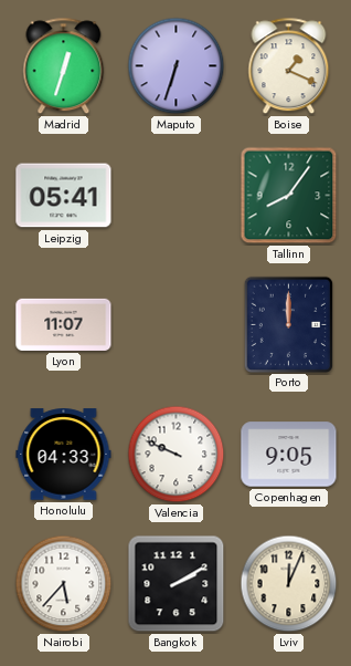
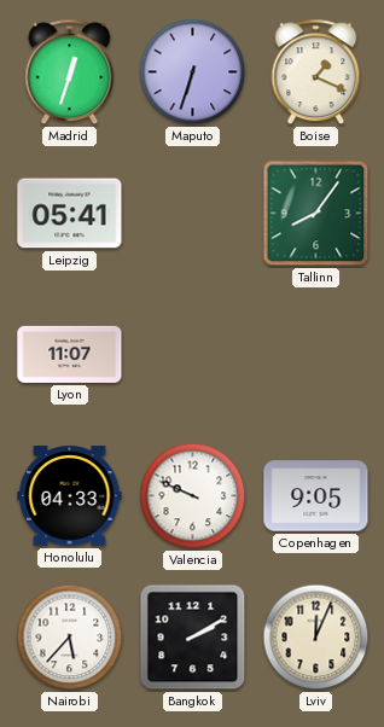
Porto: 12:00 -> none
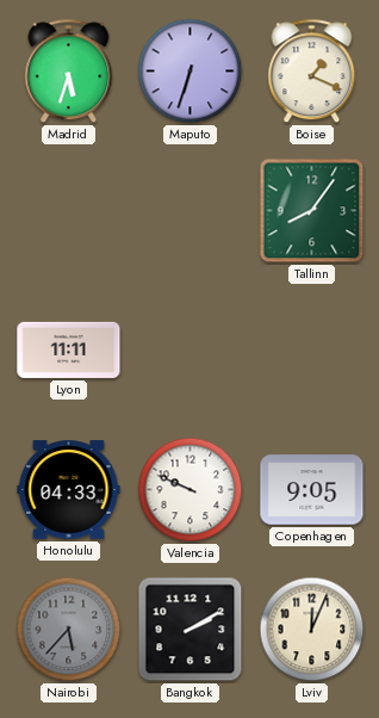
Madrid: 12:33 -> 5:33
Leipzig: 05:41 -> none
Lyon: 11:07 -> 11:11
Nairobi dial: white -> grey
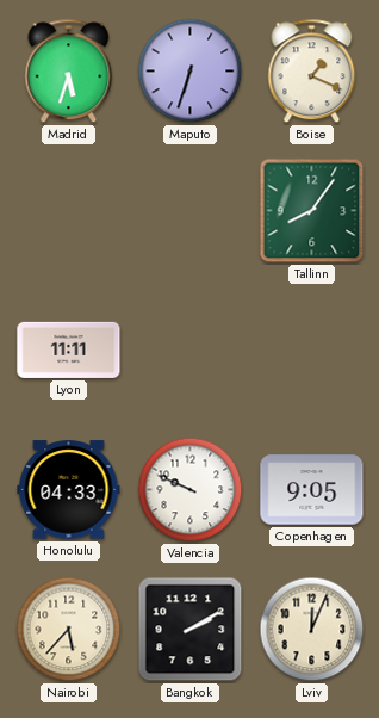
Nairobi dial: grey -> cream
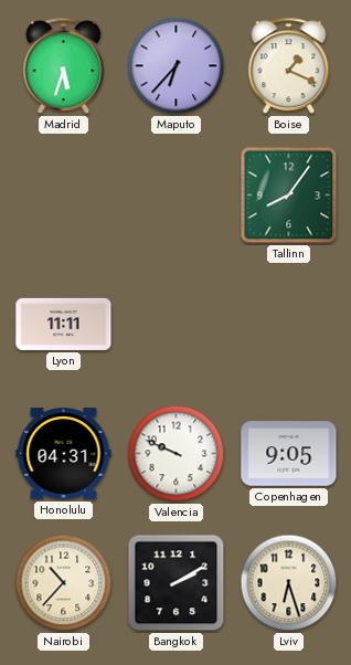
Maputo: 6:33 -> 6:37
Honolulu: 04:33 -> 04:31
Nairobi: 5:37 -> 10:37
Lviv: 12:04 -> 6:27
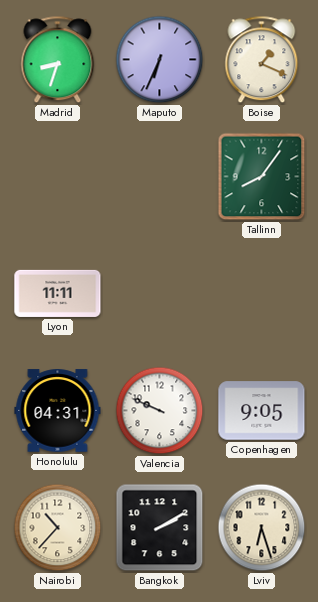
Madrid: 5:33 -> 8:33
Maputo: 6:37 -> 6:34
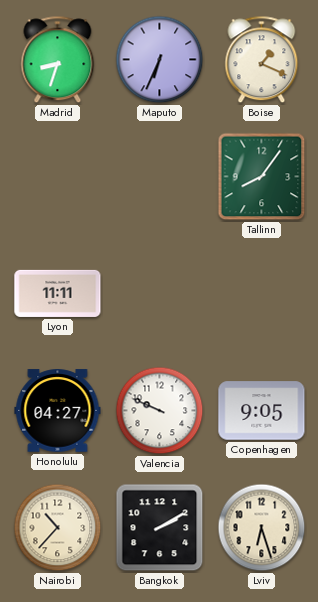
Honolulu: 04:31 -> 04:27
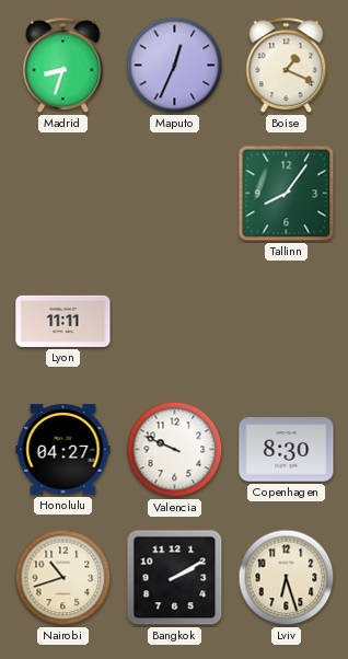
Maputo: 6:34 -> 12:34
Copenhagen: 9:05 -> 8:30
Nairobi: 10:37 -> 10:42
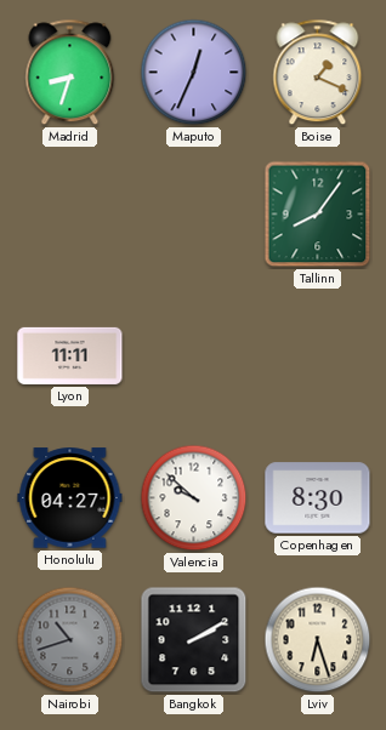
Valencia: 9:49 -> 9:52
Nairobi dial: cream -> grey
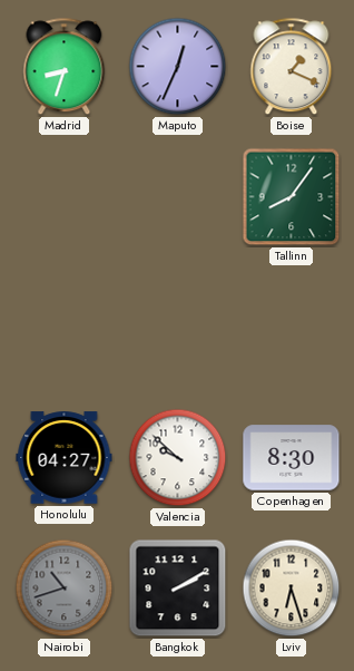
Lyon: 11:11 -> none
